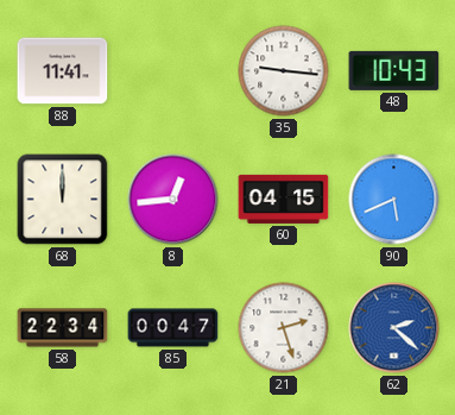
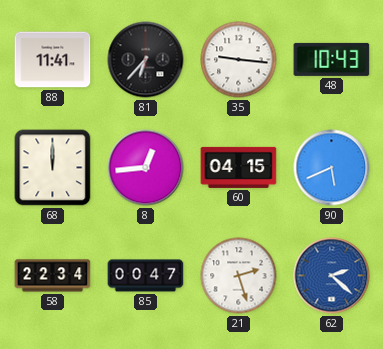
81: none -> 6:37
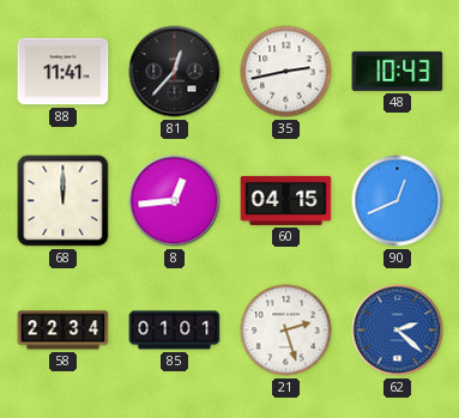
81: 6:37 -> 12:37
35: 9:16 -> 2:43
90: 5:41 -> 12:41
85: 00:47 -> 01:01
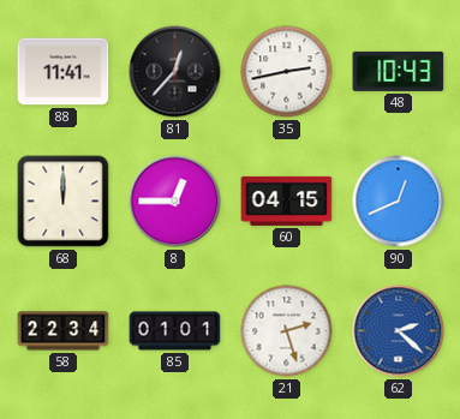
8: 12:44 -> 12:45
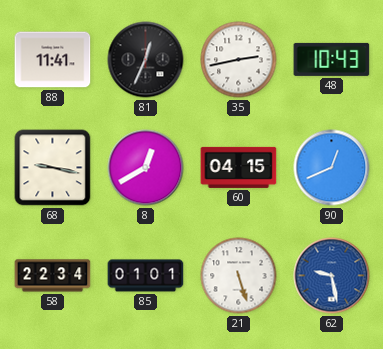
81: 12:37 -> 12:34
68: 12:00 -> 9:17
8: 12:45 -> 12:40
21: 2:27 -> 5:27
62: 2:22 -> 9:28
